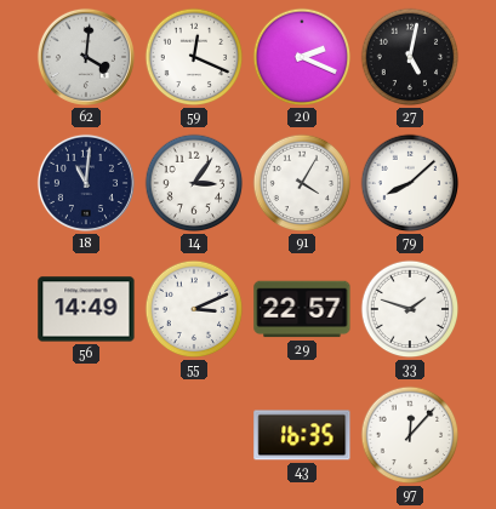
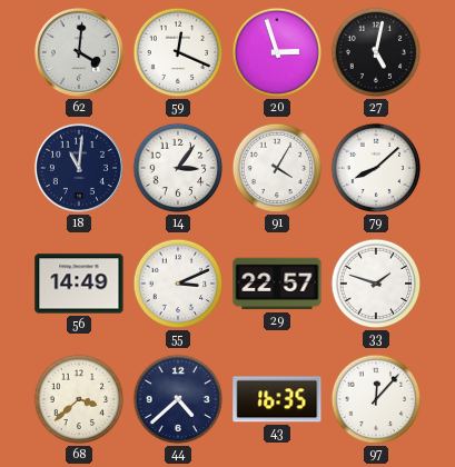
20: 2:19 -> 2:57
68: none -> 3:38
44: none -> 4:38
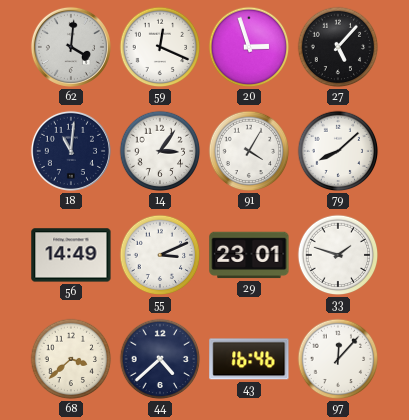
27: 5:02 -> 5:07
29: 22:57 -> 23:01
43: 16:35 -> 16:46
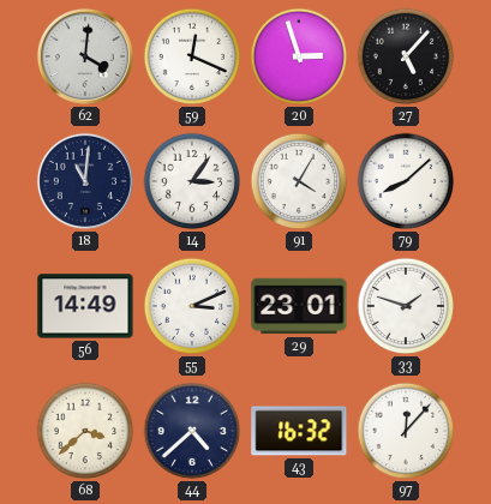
43: 16:46 -> 16:32
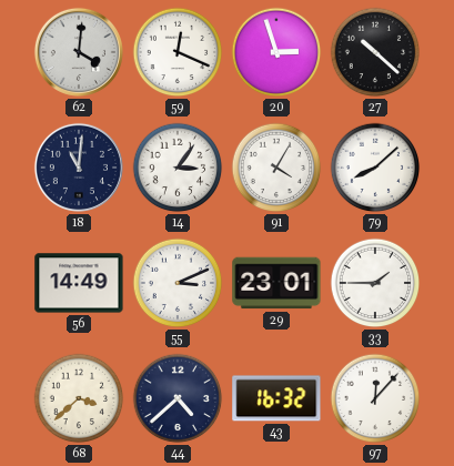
27: 5:07 -> 10:22
33: 1:48 -> 1:45
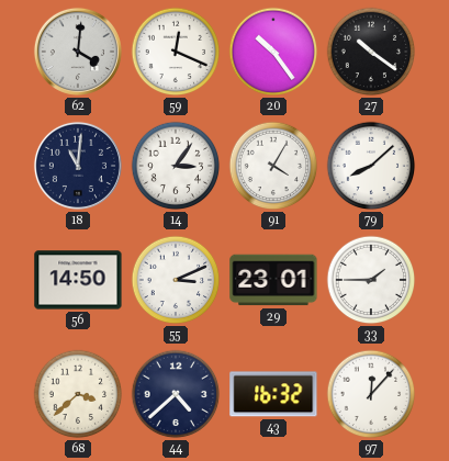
20: 2:57 -> 10:24
27: 10:22 -> 10:21
56: 14:49 -> 14:50
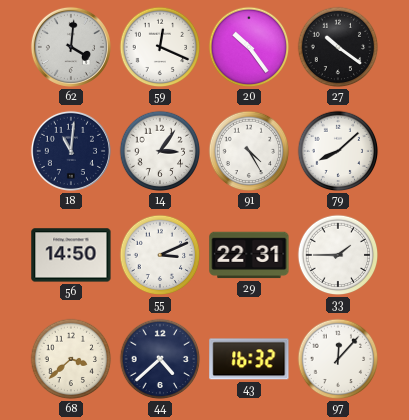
91: 4:05 -> 4:25
29: 23:01 -> 22:31
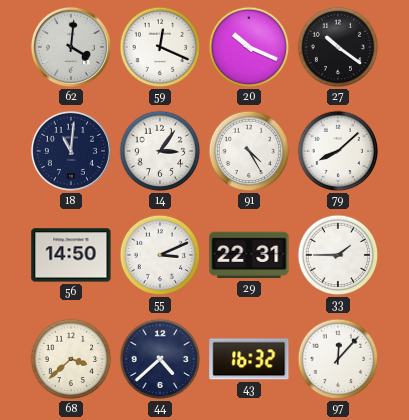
20: 10:24 -> 10:19
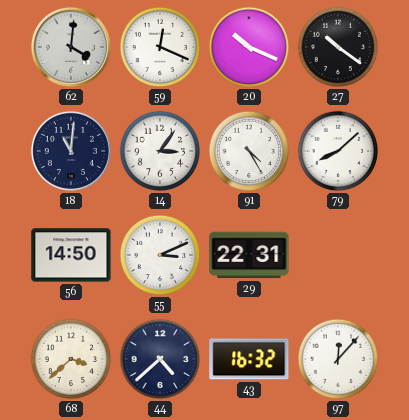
33: 1:45 -> none
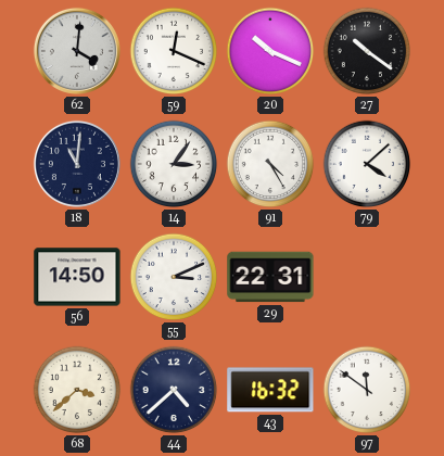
79: 8:08 -> 4:08
97: 12:07 -> 11:51
